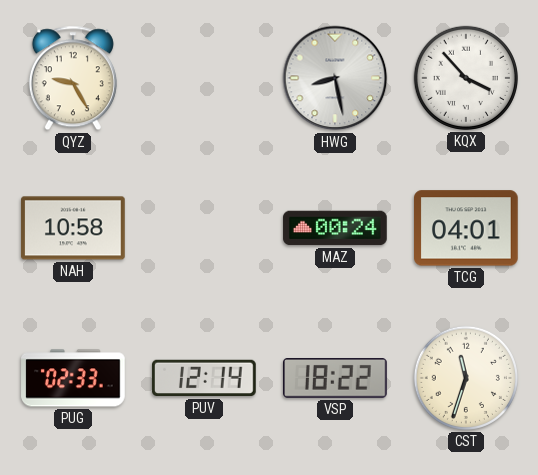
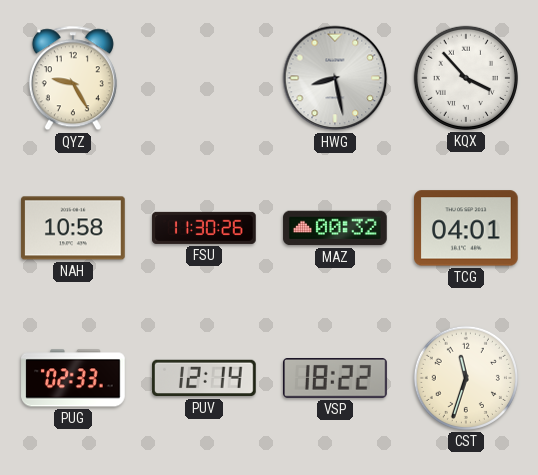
FSU: none -> 11:30
MAZ: 00:24 -> 00:32
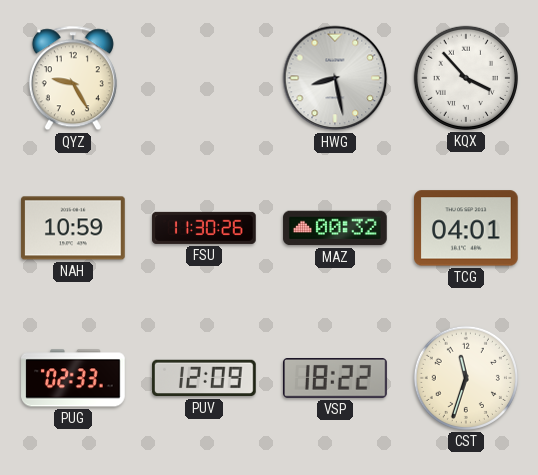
NAH: 10:58 -> 10:59
PUV: 12:14 -> 12:09
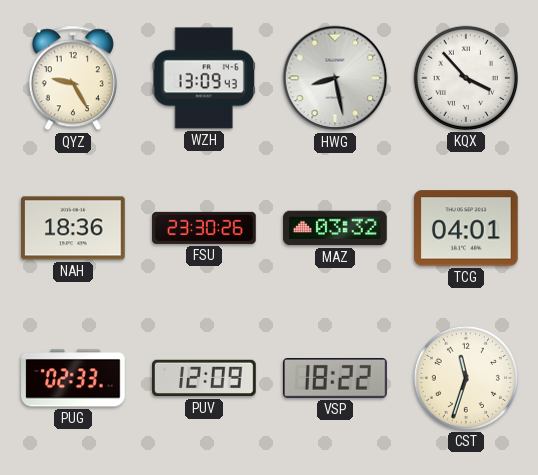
WZH: none -> 13:09
NAH: 10:59 -> 18:36
FSU: 11:30 -> 23:30
MAZ: 00:32 -> 03:32
